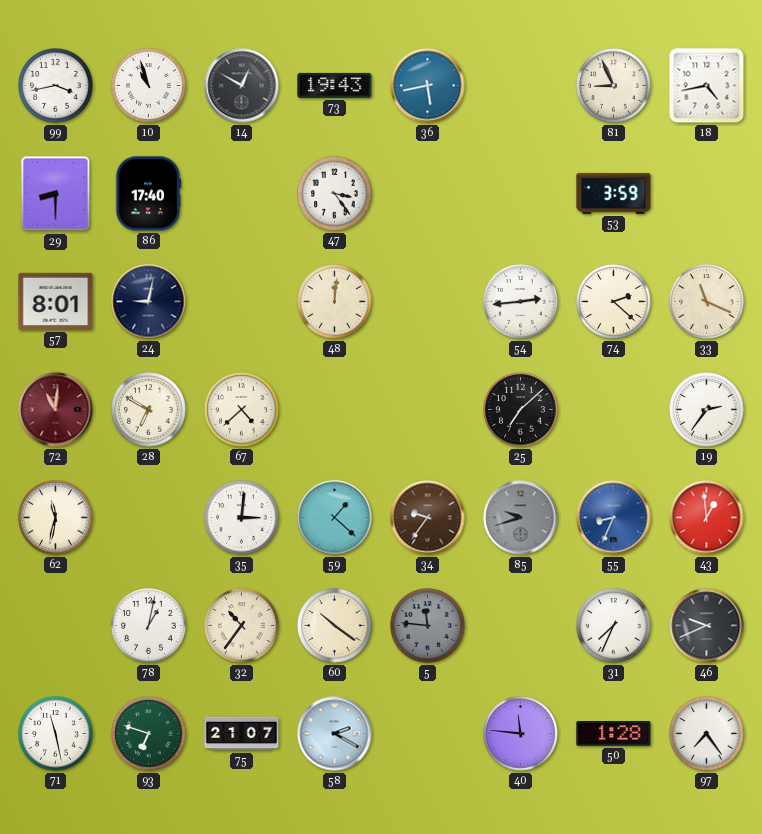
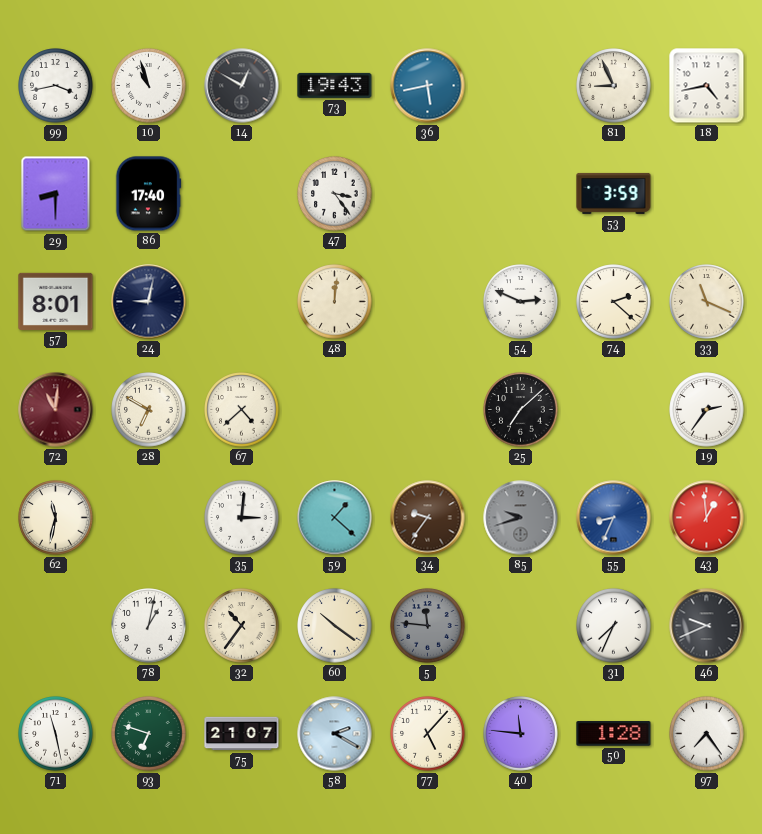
54: 2:44 -> 2:49
77: none -> 5:07
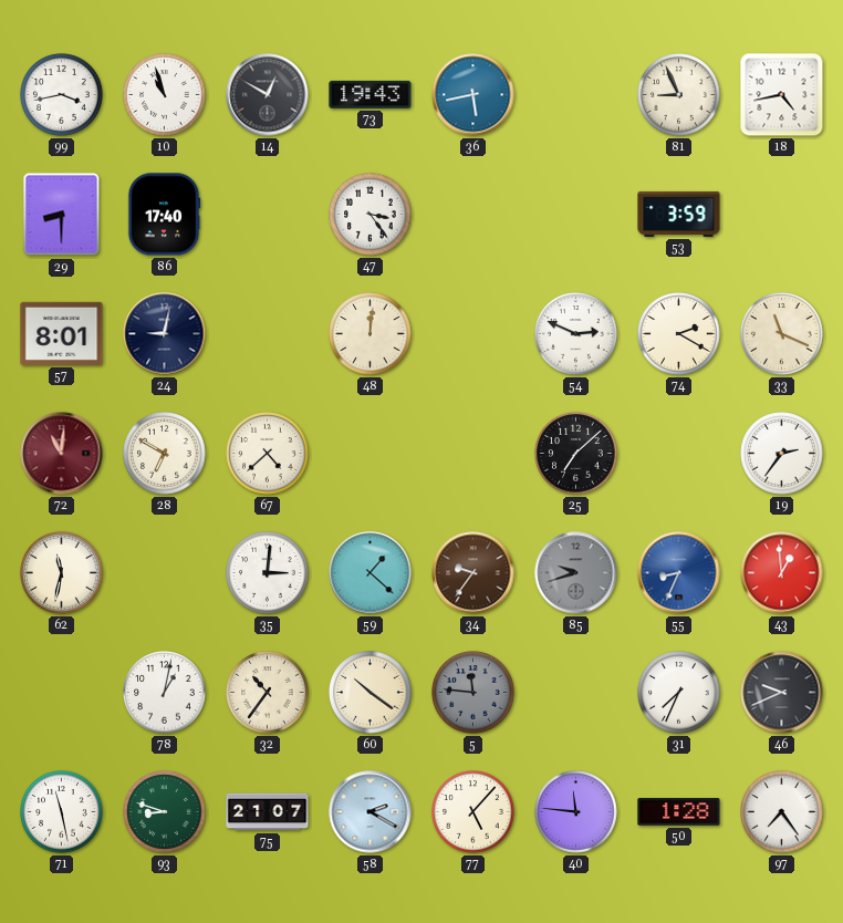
74: 2:22 -> 2:20
93: 6:48 -> 8:48
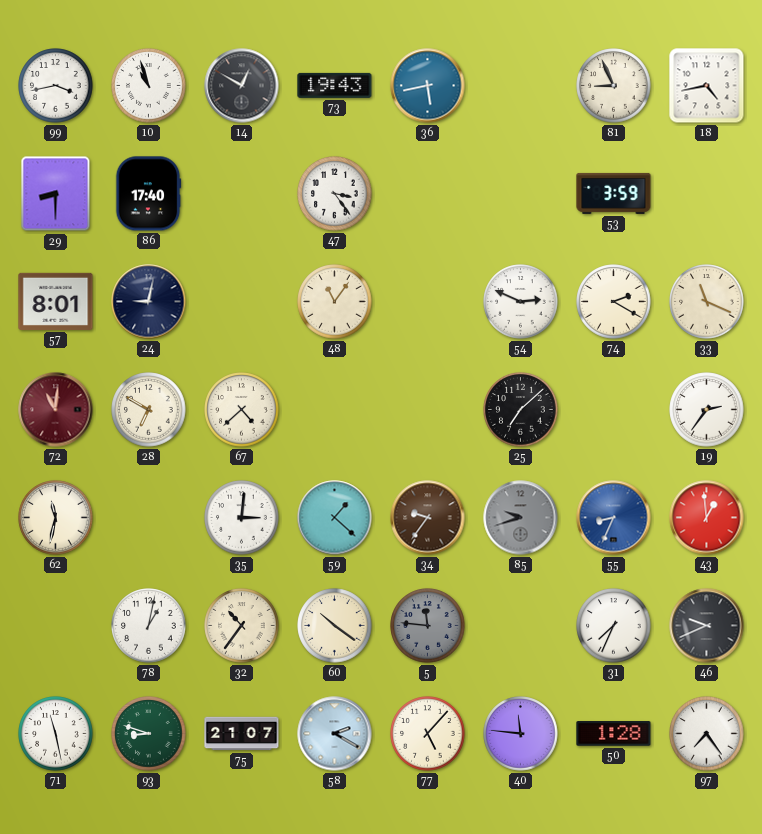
48: 12:01 -> 11:06
